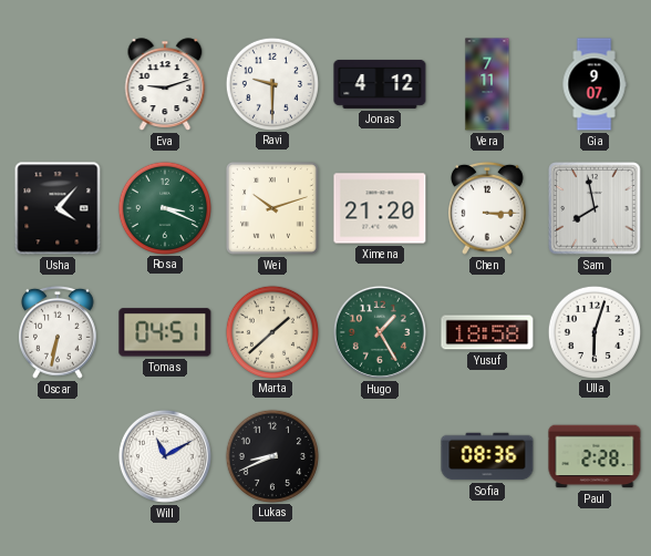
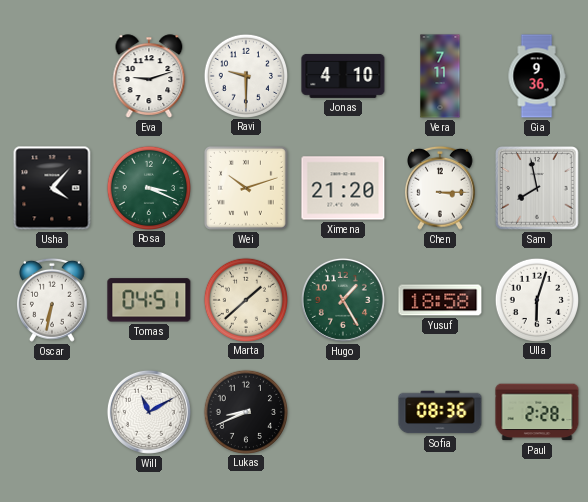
Jonas: 4:12 -> 4:10
Gia: 9:07 -> 9:36
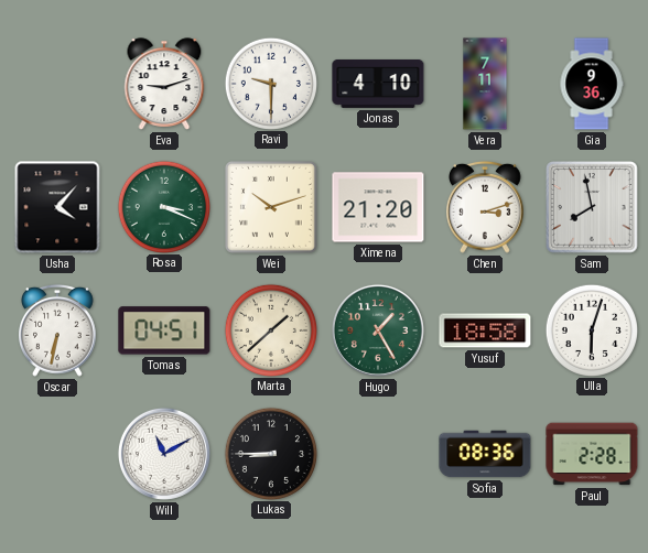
Chen: 3:15 -> 3:12
Lukas: 8:41 -> 8:45
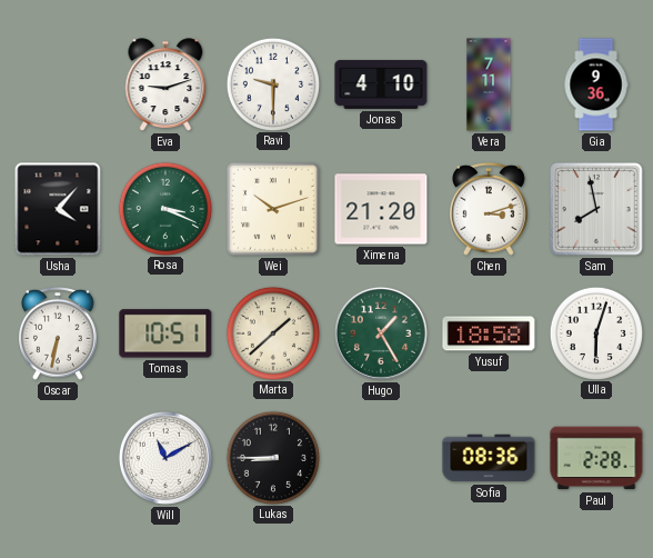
Tomas: 04:51 -> 10:51
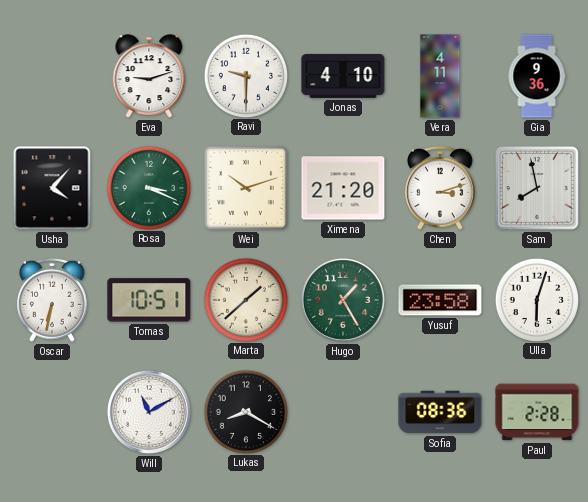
Vera: 7:11 -> 4:11
Yusuf: 18:58 -> 23:58
Lukas: 8:45 -> 8:20
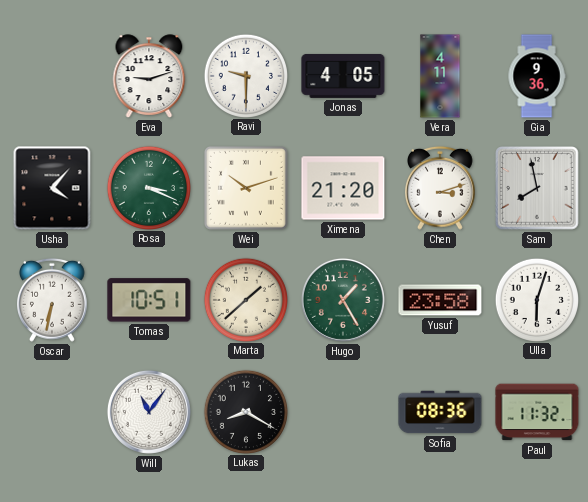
Jonas: 4:10 -> 4:05
Will: 11:10 -> 11:06
Paul: 2:28 -> 11:32
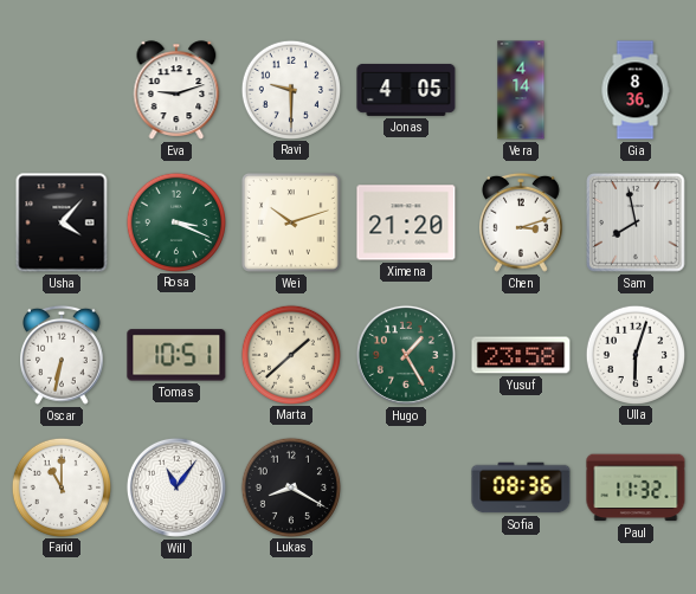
Vera: 4:11 -> 4:14
Gia: 9:36 -> 8:36
Farid: none -> 11:00
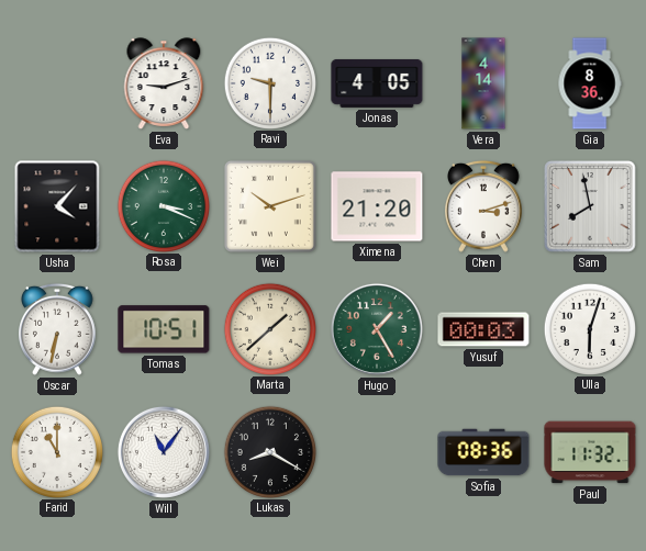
Yusuf: 23:58 -> 00:03
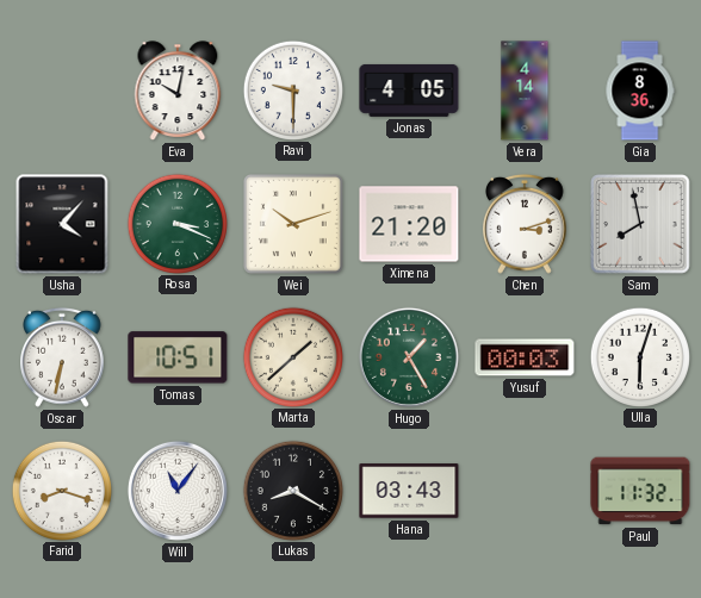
Eva: 9:12 -> 10:02
Farid: 11:00 -> 8:18
Hana: none -> 03:43
Sofia: 08:36 -> none
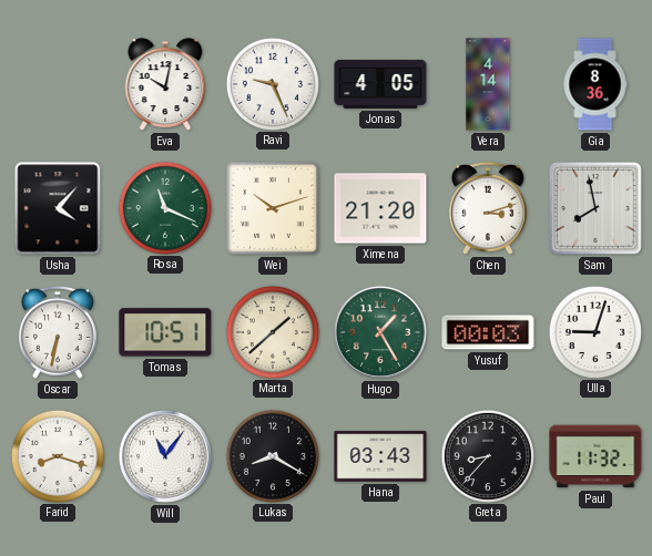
Ravi: 9:30 -> 9:26
Rosa: 3:19 -> 11:19
Ulla: 6:03 -> 9:03
Greta: none -> 8:37
